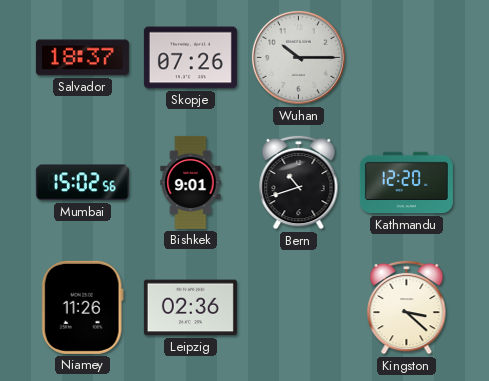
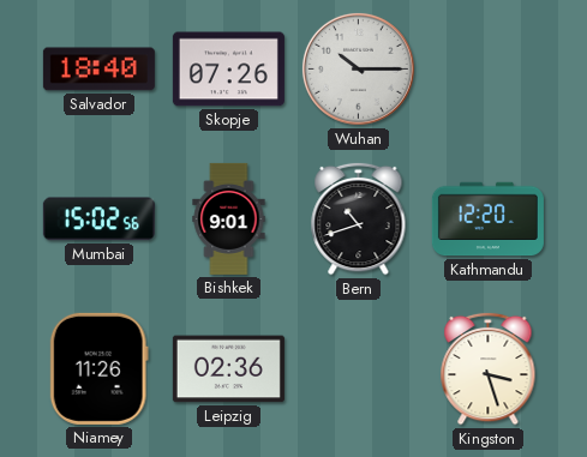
Salvador: 18:37 -> 18:40
Kingston: 3:22 -> 3:27
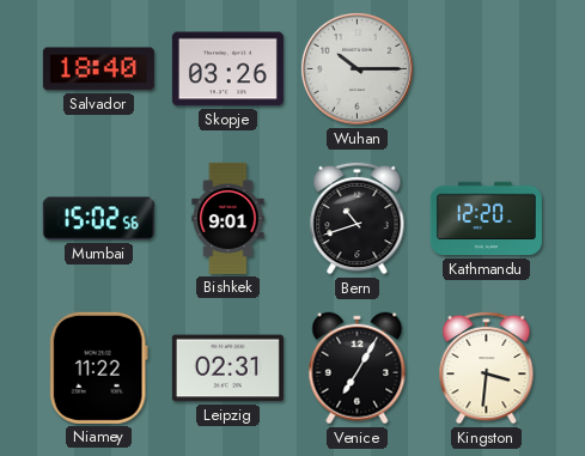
Skopje: 07:26 -> 03:26
Niamey: 11:26 -> 11:22
Leipzig: 02:36 -> 02:31
Venice: none -> 7:05
Kingston: 3:27 -> 3:31
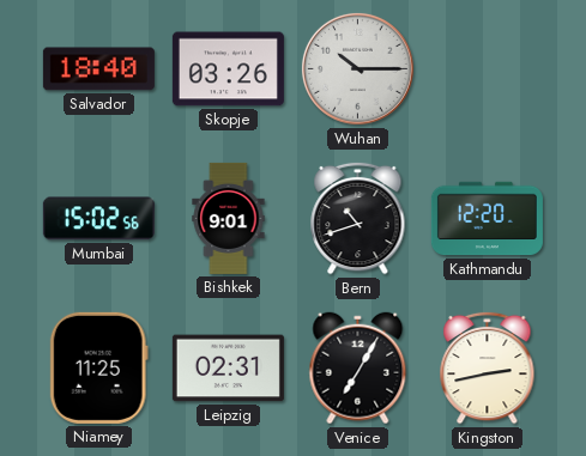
Niamey: 11:22 -> 11:25
Kingston: 3:31 -> 2:43
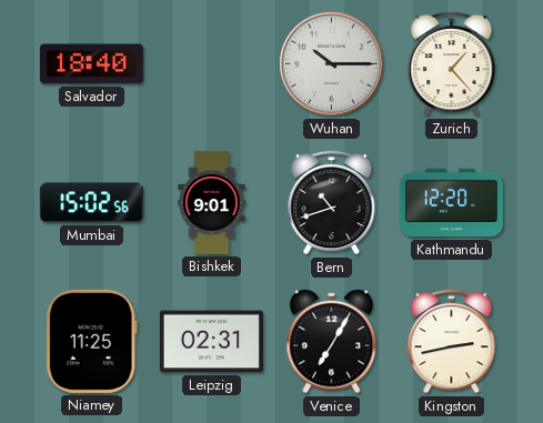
Skopje: 03:26 -> none
Zurich: none -> 1:23
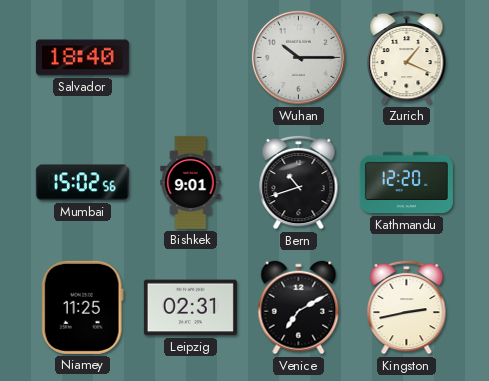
Zurich: 1:23 -> 1:19
Venice: 7:05 -> 7:10
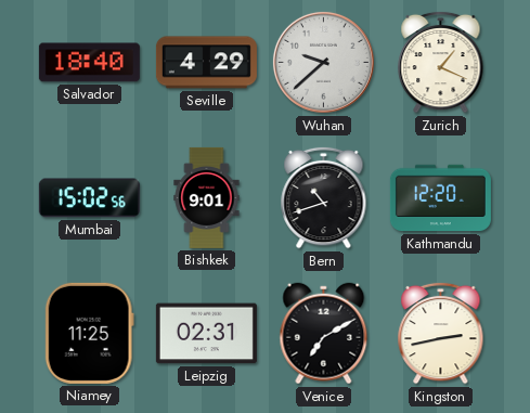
Seville: none -> 4:29
Wuhan: 10:15 -> 9:38
